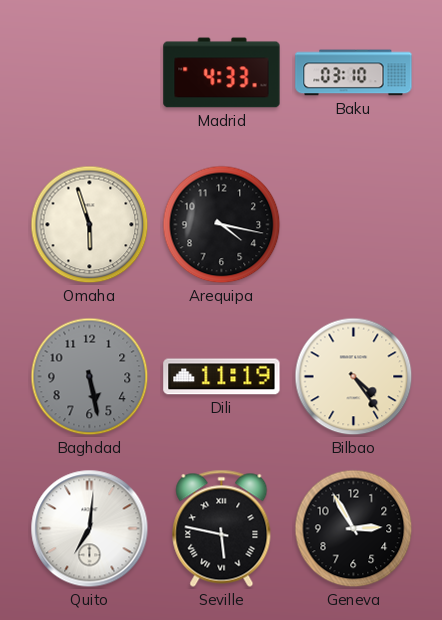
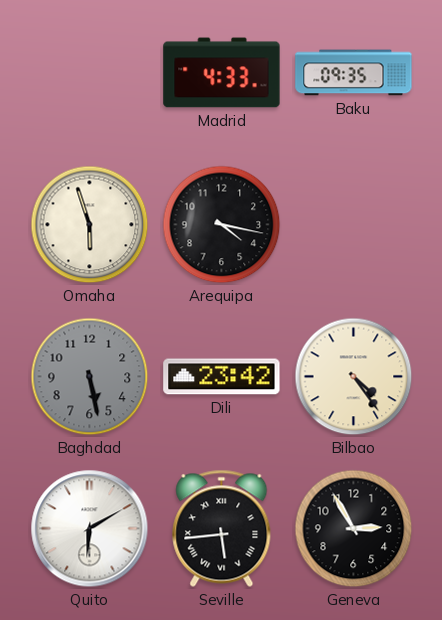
Baku: 03:10 -> 09:35
Dili: 11:19 -> 23:42
Quito: 7:01 -> 6:10
Seville: 5:47 -> 5:44
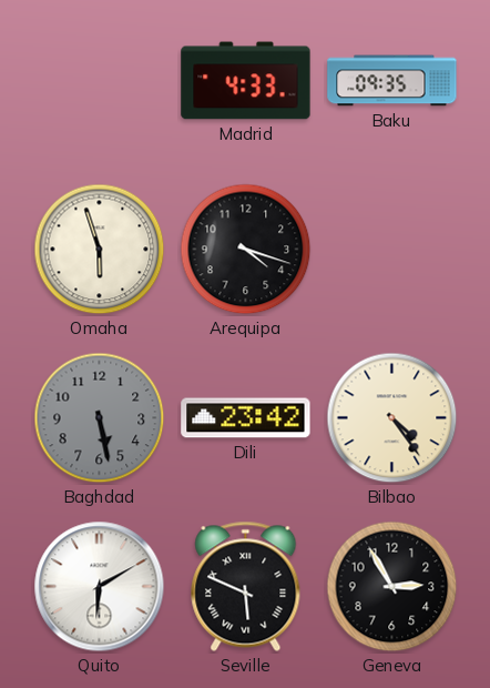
Arequipa: 4:17 -> 4:18
Seville: 5:44 -> 5:49
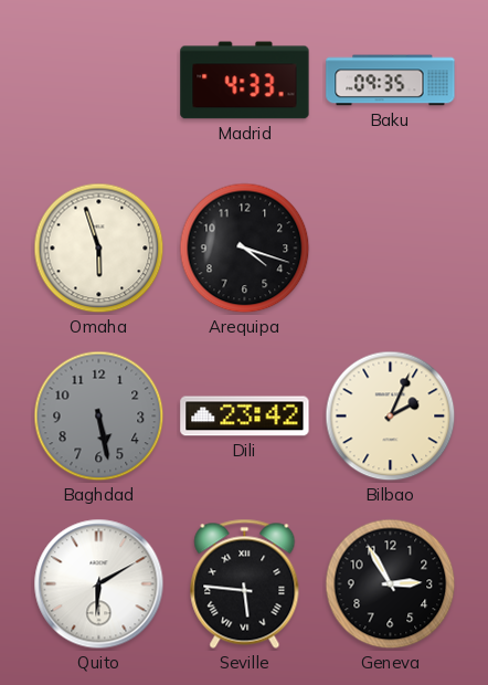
Bilbao: 4:24 -> 2:04
Seville: 5:49 -> 5:46
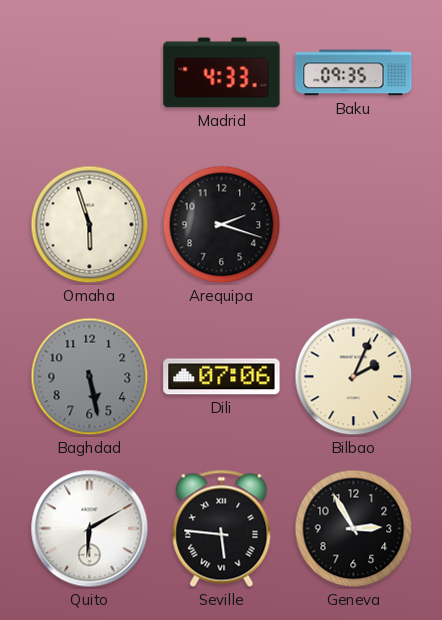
Arequipa: 4:18 -> 2:18
Dili: 23:42 -> 07:06
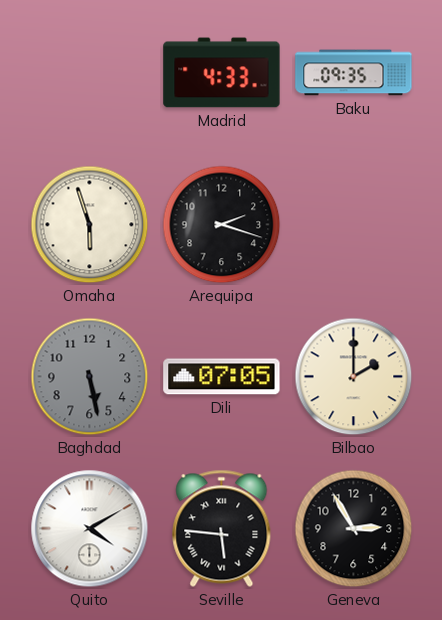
Dili: 07:06 -> 07:05
Bilbao: 2:04 -> 2:00
Quito: 6:10 -> 4:10
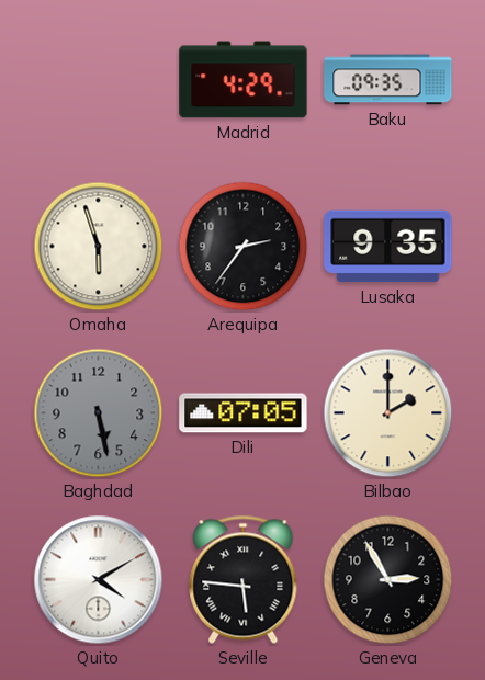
Madrid: 4:33 -> 4:29
Arequipa: 2:18 -> 2:36
Lusaka: none -> 9:35
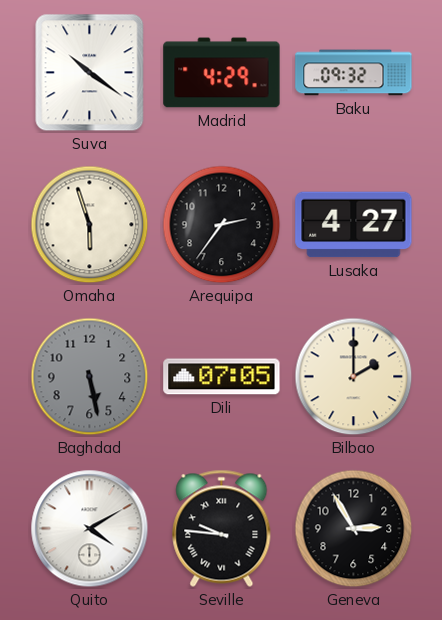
Suva: none -> 10:21
Baku: 09:35 -> 09:32
Lusaka: 9:35 -> 4:27
Seville: 5:46 -> 9:46
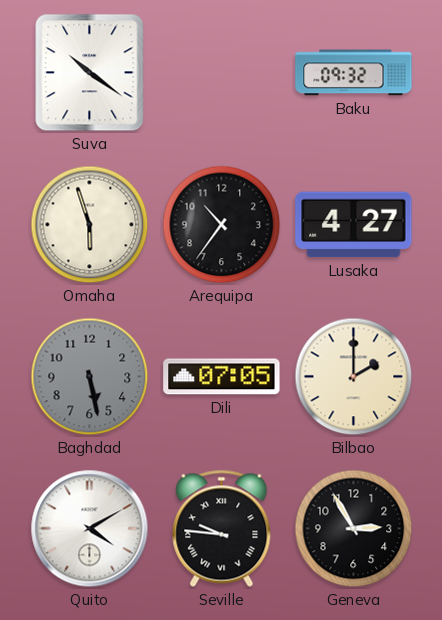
Madrid: 4:29 -> none
Arequipa: 2:36 -> 10:36
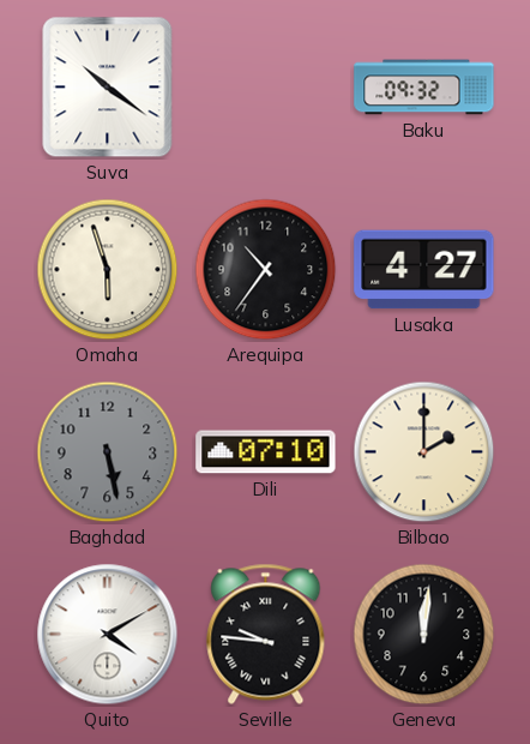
Dili: 07:05 -> 07:10
Geneva: 2:55 -> 12:01
